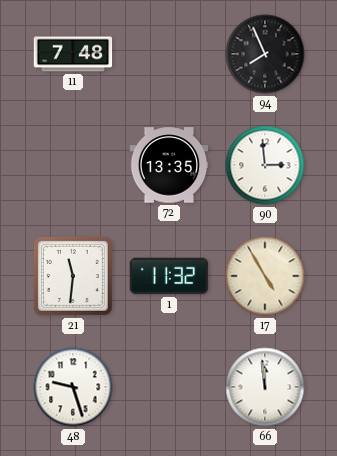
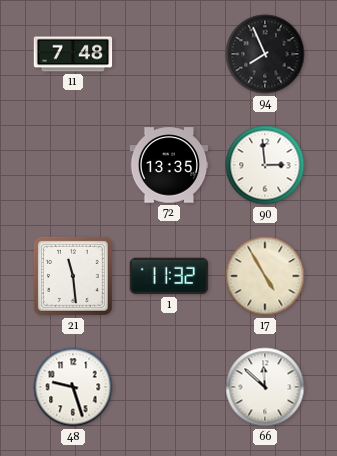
21: 11:31 -> 11:29
66: 11:59 -> 11:52
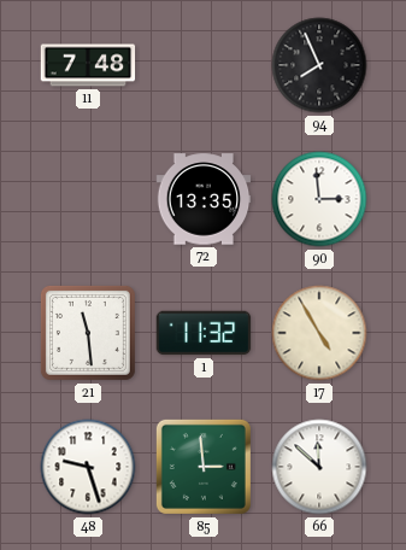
85: none -> 2:59
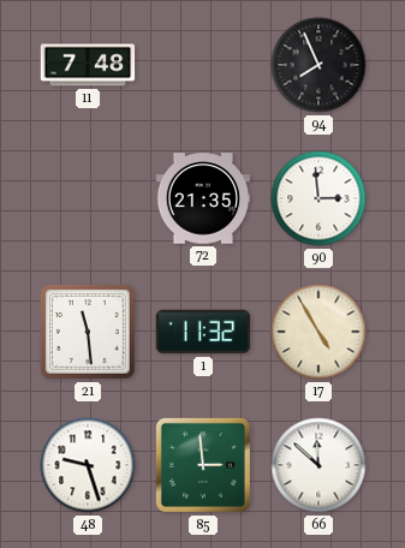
72: 13:35 -> 21:35
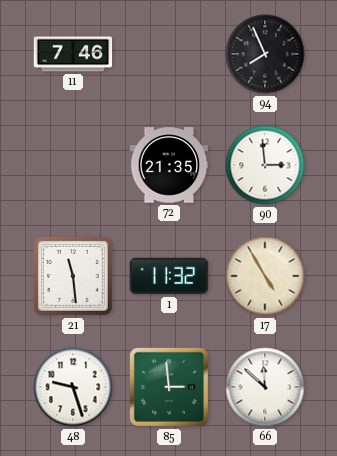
11: 7:48 -> 7:46
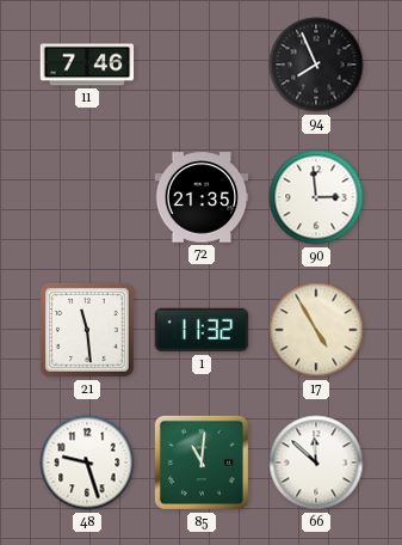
85: 2:59 -> 11:01
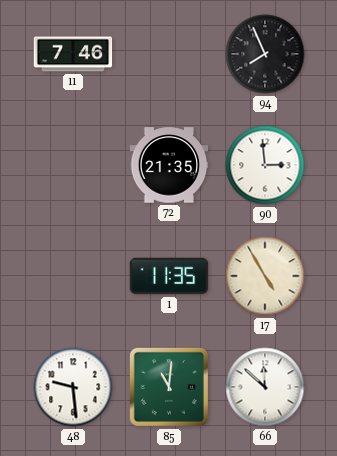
21: 11:29 -> none
1: 11:32 -> 11:35
48: 9:27 -> 9:29
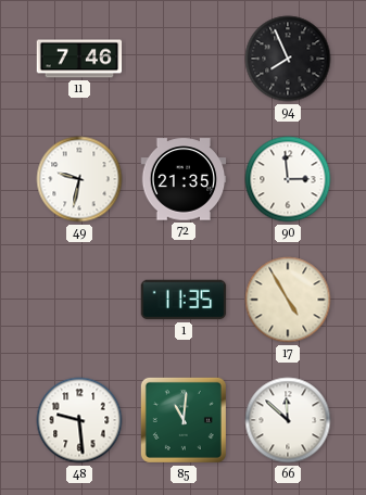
49: none -> 9:32
